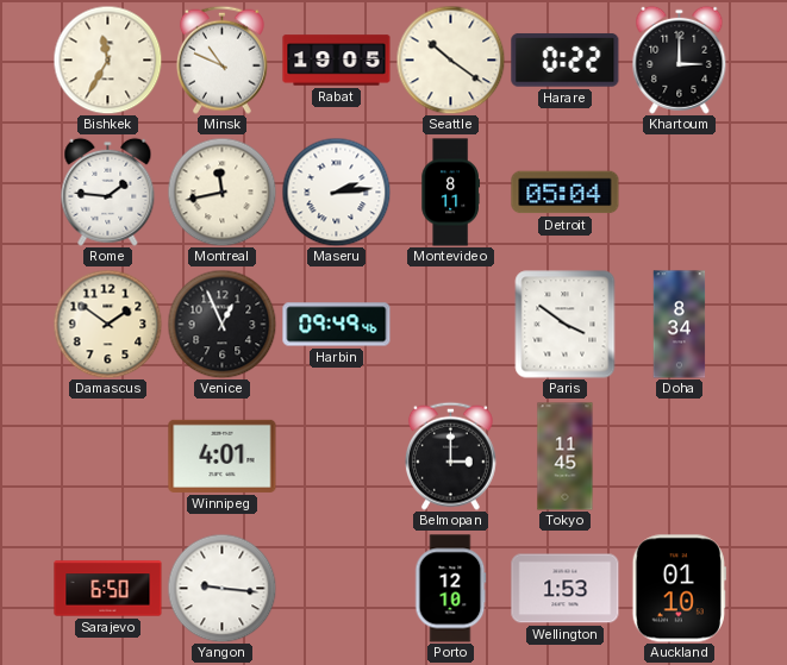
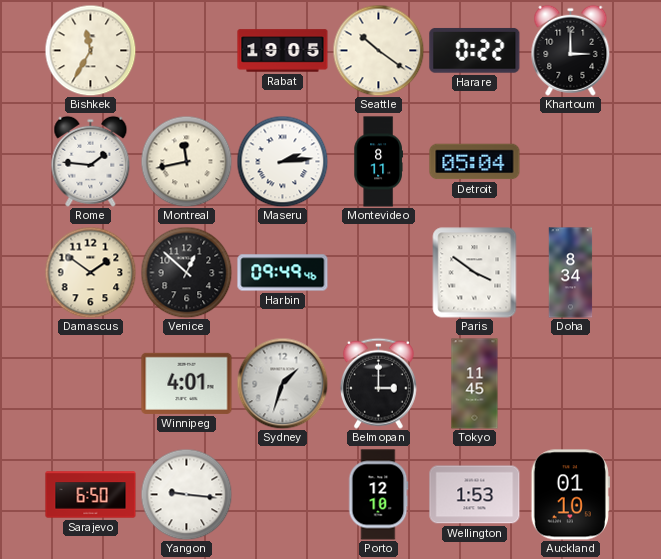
Minsk: 10:49 -> none
Venice: 12:56 -> 12:52
Sydney: none -> 1:33
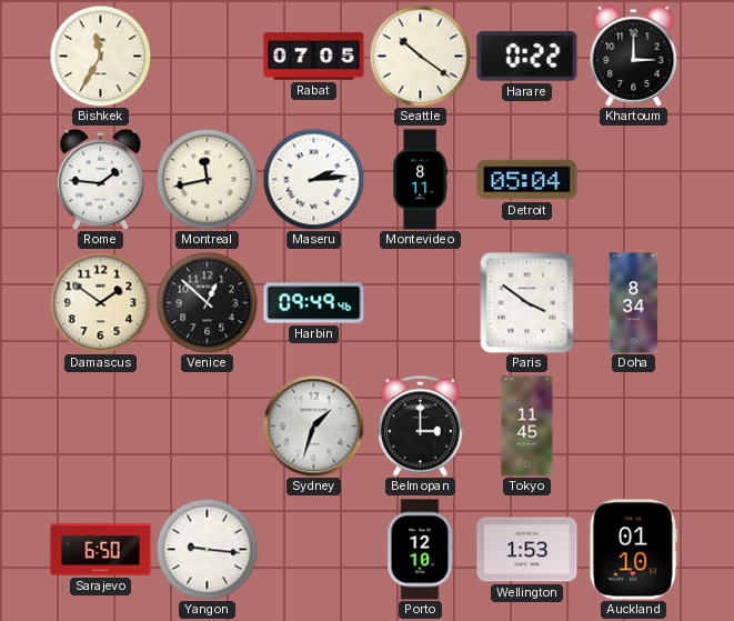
Rabat: 19:05 -> 07:05
Winnipeg: 4:01 -> none
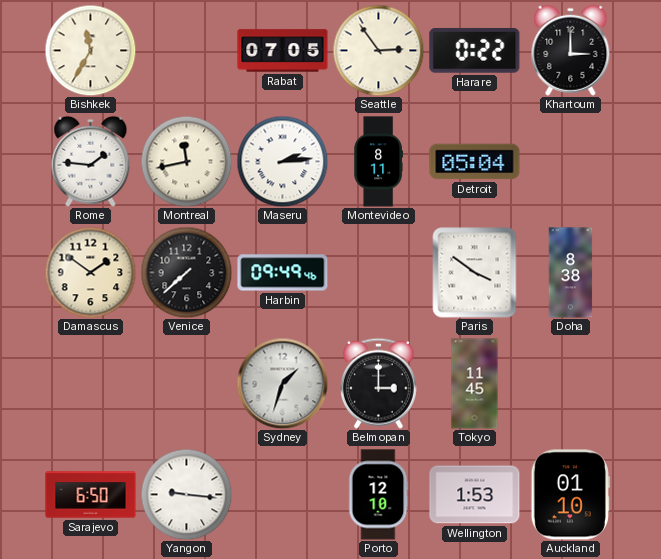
Seattle: 10:21 -> 2:54
Venice: 12:52 -> 7:38
Doha: 8:34 -> 8:38
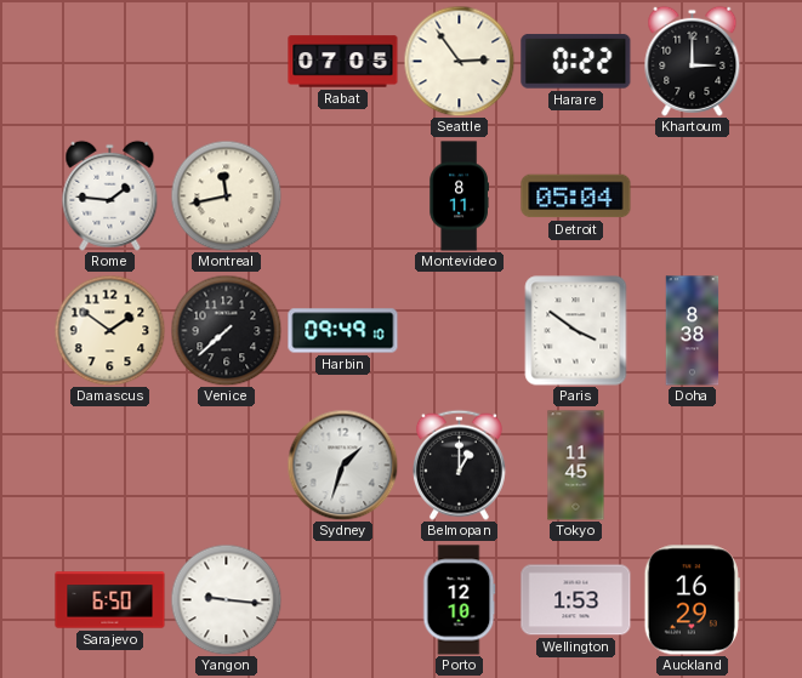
Bishkek: 11:35 -> none
Maseru: 2:14 -> none
Harbin: 09:49:46 -> 09:49:10
Belmopan: 3:00 -> 1:00
Auckland: 01:10 -> 16:29
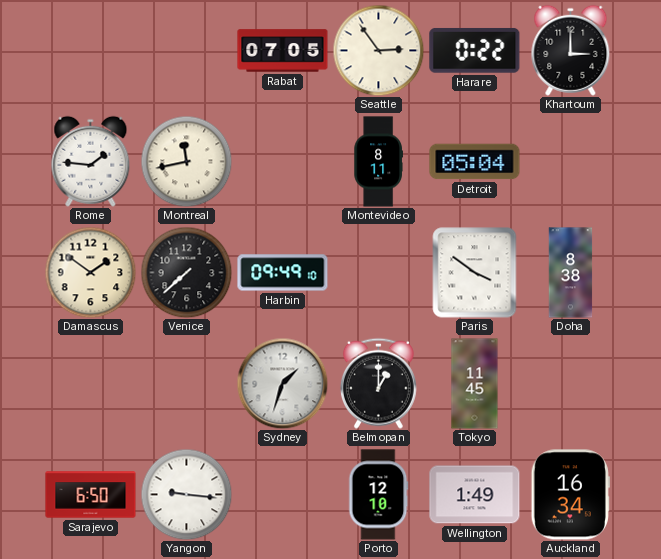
Wellington: 1:53 -> 1:49
Auckland: 16:29 -> 16:34
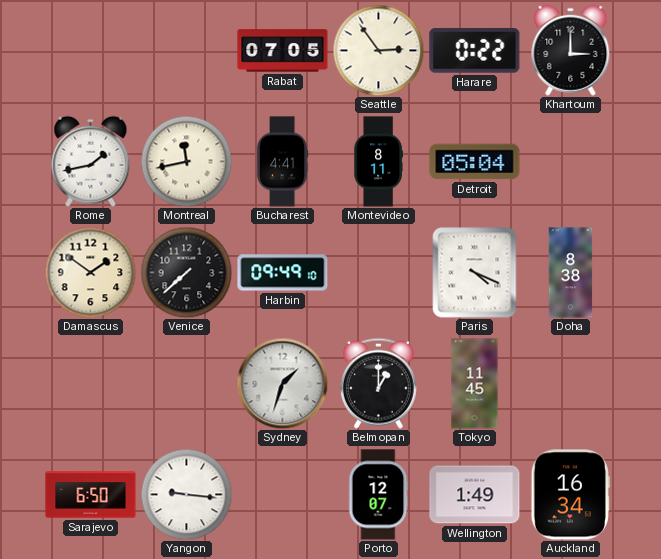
Rome: 1:46 -> 1:43
Bucharest: none -> 4:41
Paris: 3:51 -> 4:19
Porto: 12:10 -> 12:07
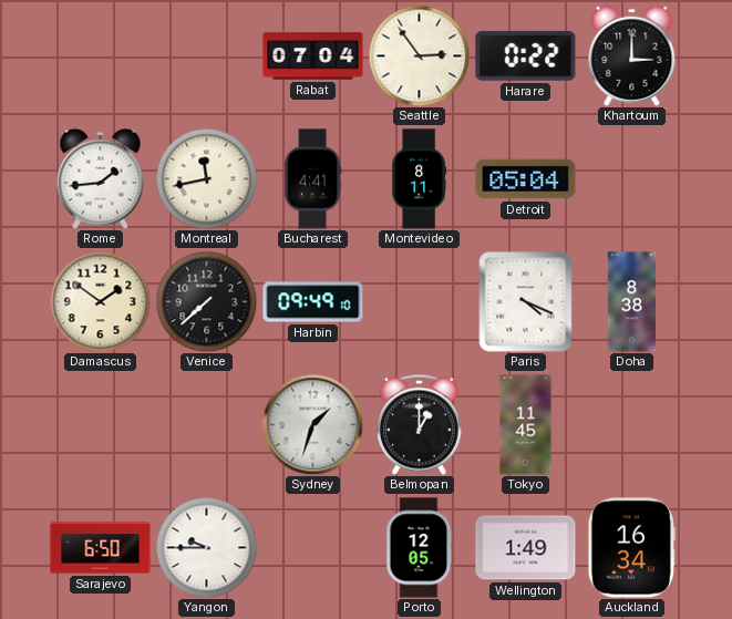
Rabat: 07:05 -> 07:04
Rome: 1:43 -> 1:44
Yangon: 9:16 -> 9:45
Porto: 12:07 -> 12:05
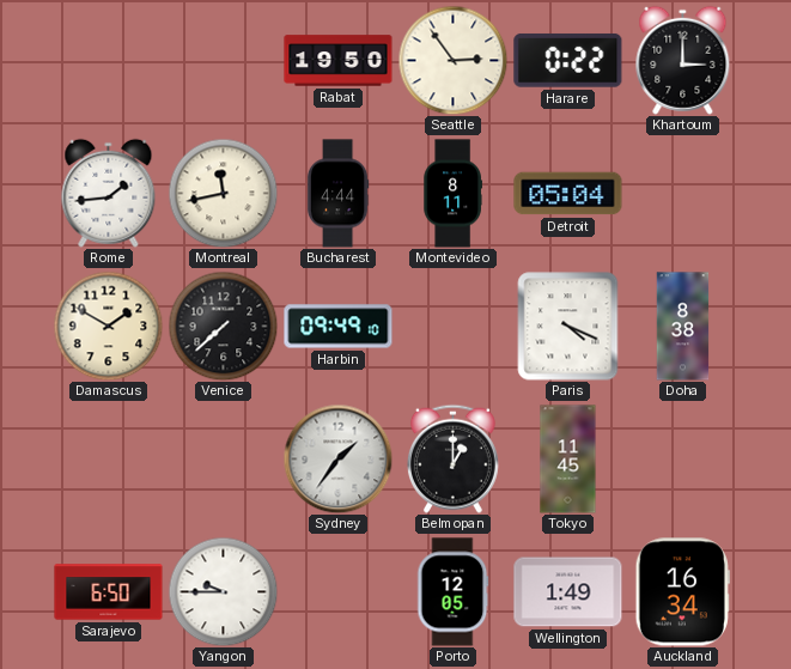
Rabat: 07:04 -> 19:50
Bucharest: 4:41 -> 4:44
Damascus: 1:51 -> 1:50
Sydney: 1:33 -> 1:36
